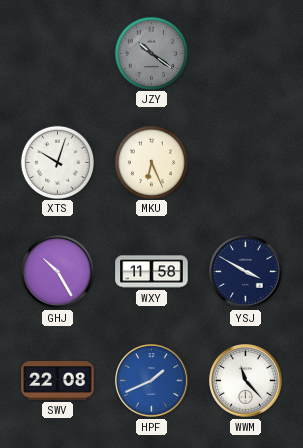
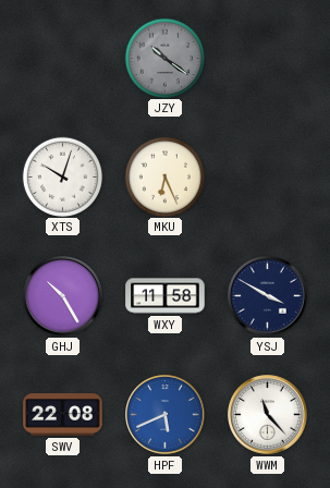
HPF: 1:41 -> 5:41
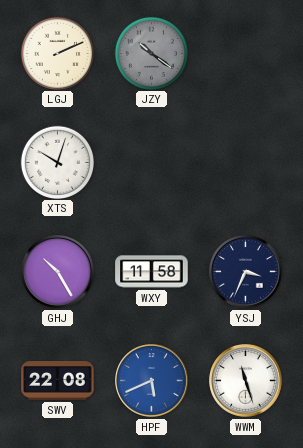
LGJ: none -> 2:11
MKU: 6:26 -> none
YSJ: 3:50 -> 3:34
WWM: 11:23 -> 11:27
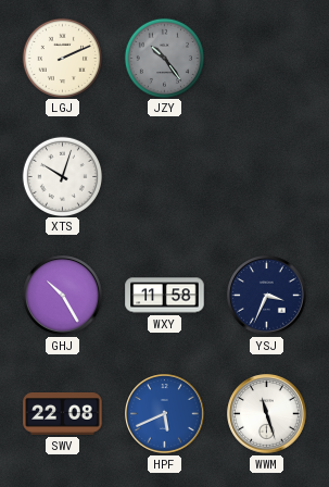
JZY: 10:21 -> 10:24
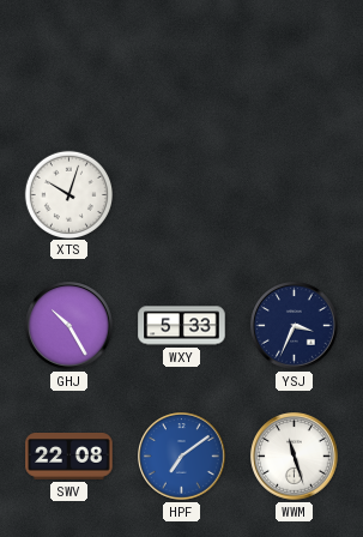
LGJ: 2:11 -> none
JZY: 10:24 -> none
WXY: 11:58 -> 5:33
HPF: 5:41 -> 7:09
